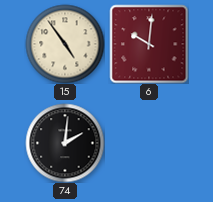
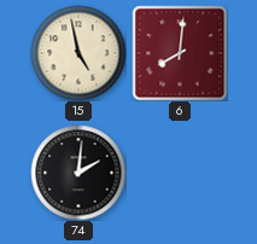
15: 4:54 -> 4:58
6: 10:01 -> 8:01
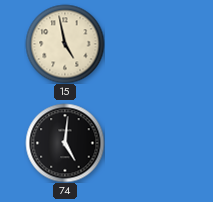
6: 8:01 -> none
74: 2:01 -> 5:01
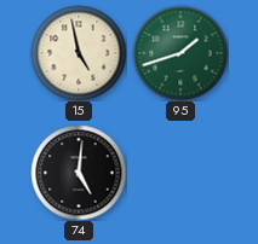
95: none -> 1:42
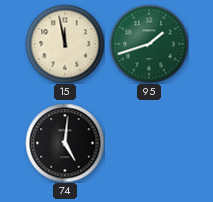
15: 4:58 -> 11:58
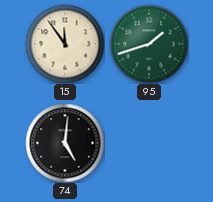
15: 11:58 -> 11:54
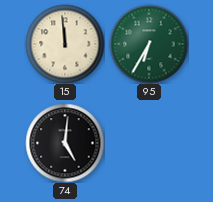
15: 11:54 -> 11:59
95: 1:42 -> 6:35
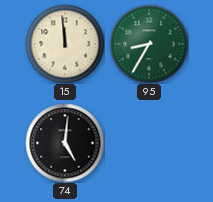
95: 6:35 -> 8:35
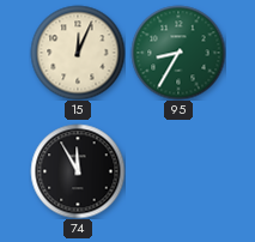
15: 11:59 -> 12:04
74: 5:01 -> 11:55
